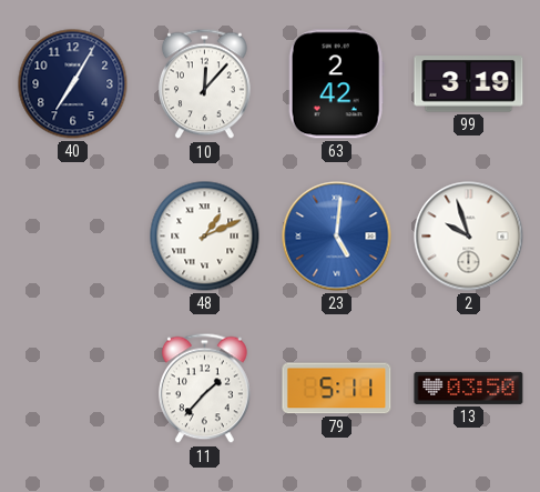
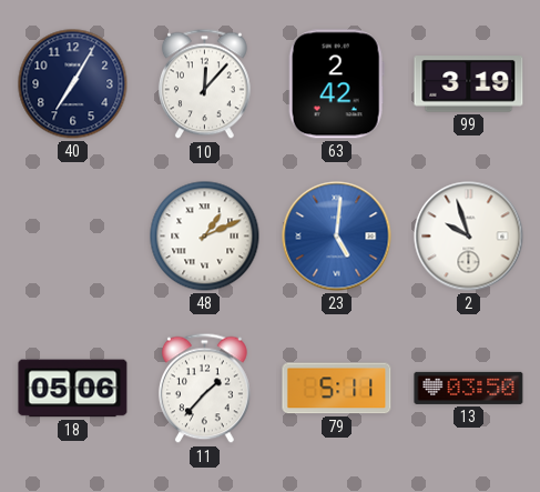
18: none -> 05:06
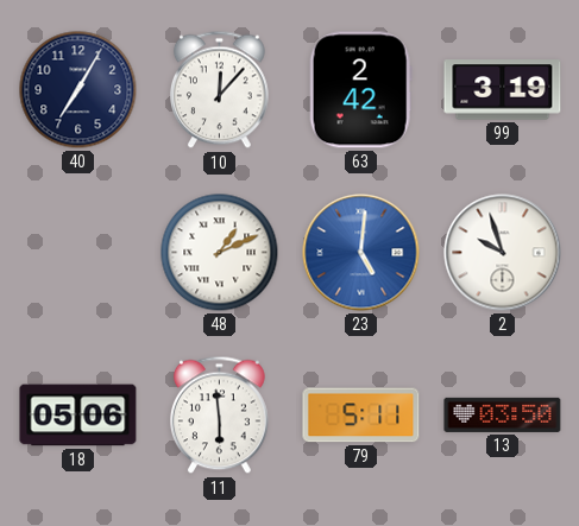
11: 1:37 -> 5:59
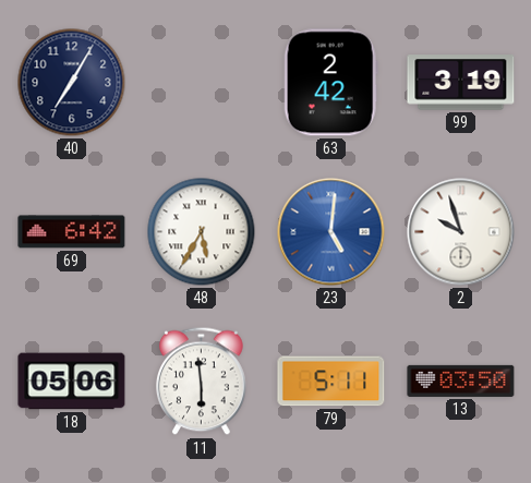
10: 12:07 -> none
69: none -> 6:42
48: 1:11 -> 5:35
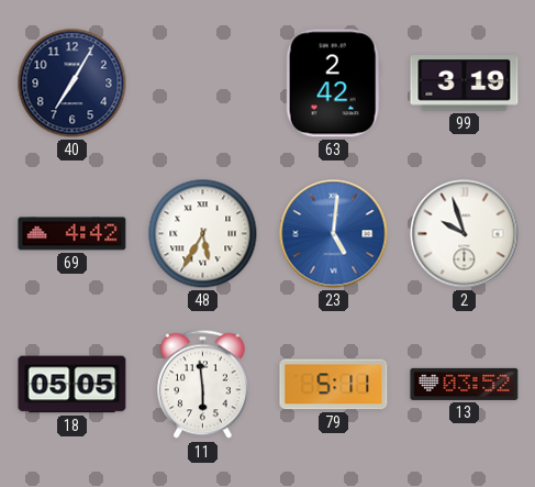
69: 6:42 -> 4:42
18: 05:06 -> 05:05
13: 03:50 -> 03:52
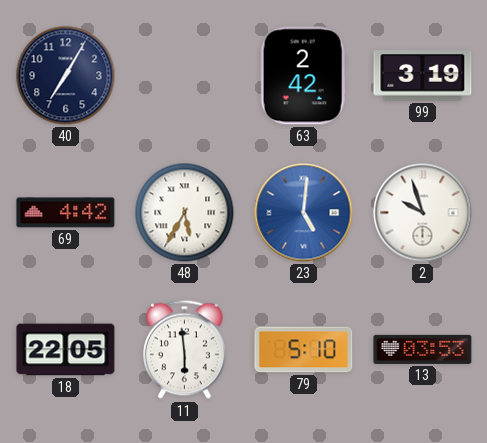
18: 05:05 -> 22:05
79: 5:11 -> 5:10
13: 03:52 -> 03:53
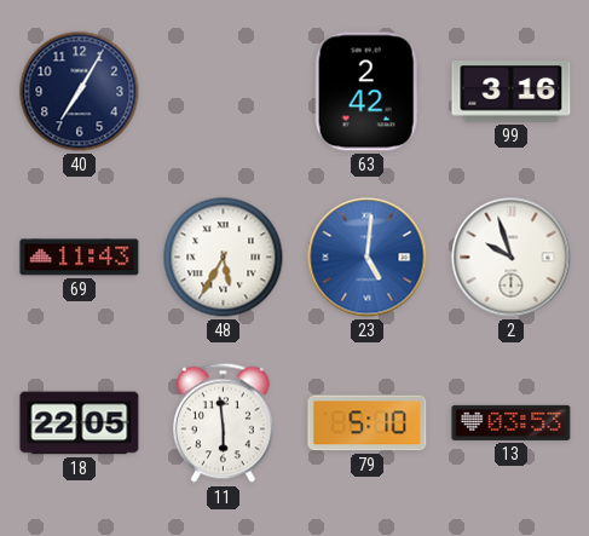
99: 3:19 -> 3:16
69: 4:42 -> 11:43
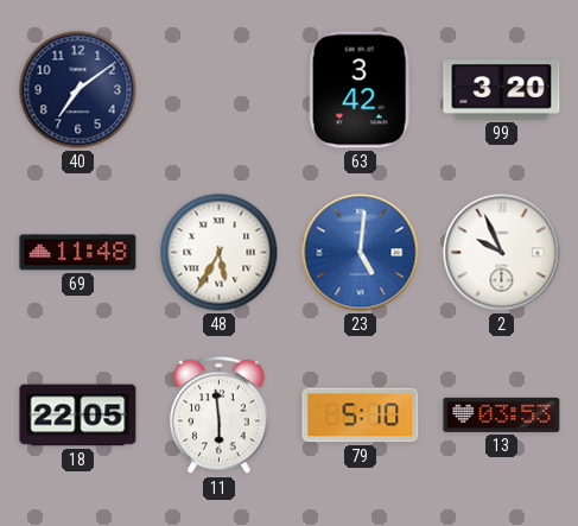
40: 7:05 -> 7:09
63: 2:42 -> 3:42
99: 3:16 -> 3:20
69: 11:43 -> 11:48
2: 9:57 -> 9:56
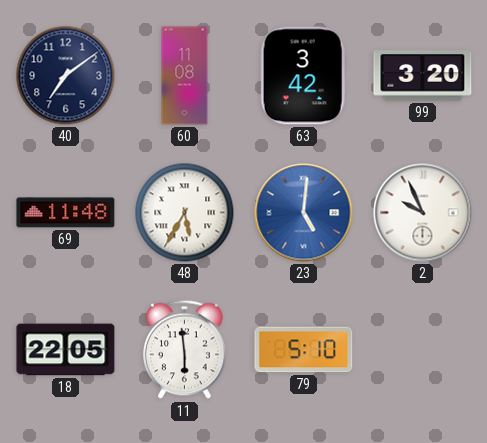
60: none -> 11:08
13: 03:53 -> none
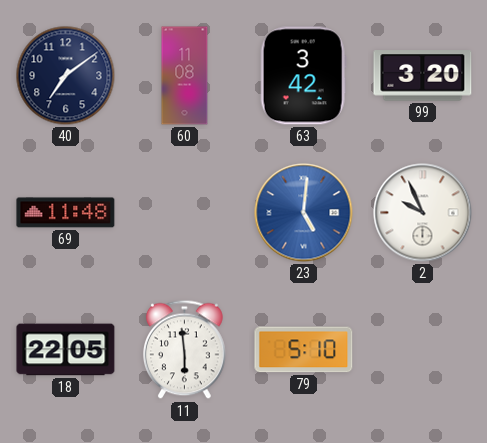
48: 5:35 -> none
